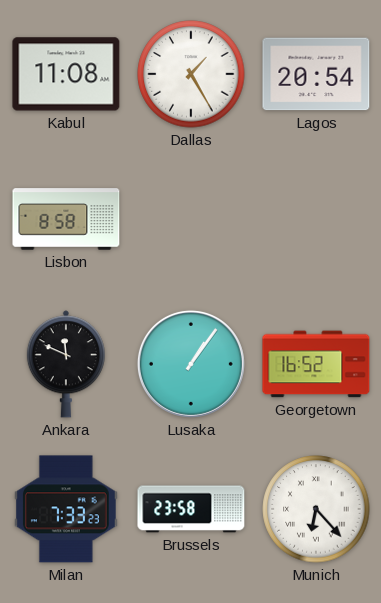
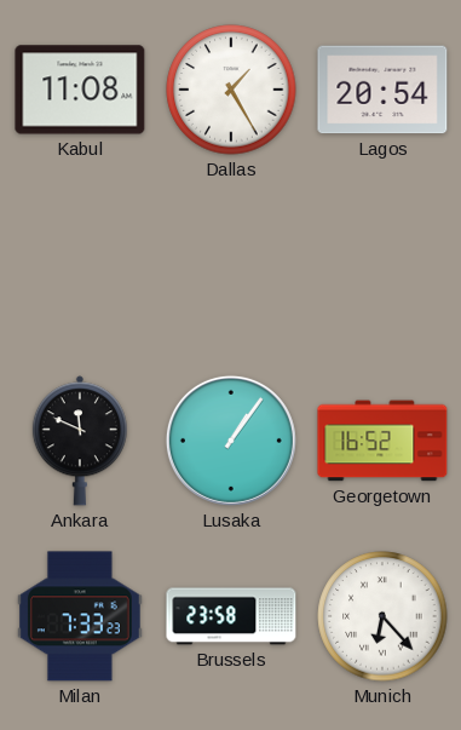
Lisbon: 8:58 -> none
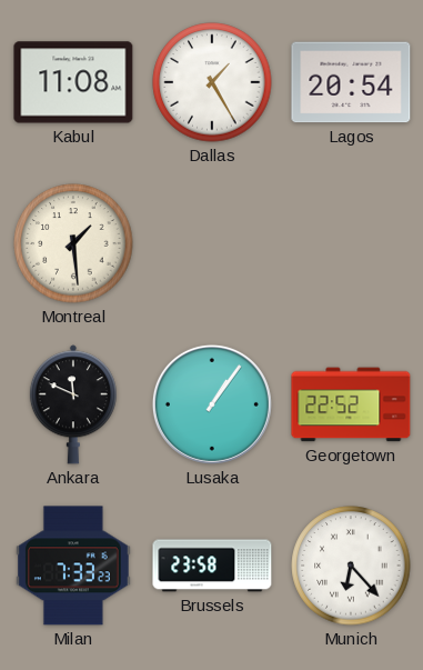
Montreal: none -> 1:29
Georgetown: 16:52 -> 22:52
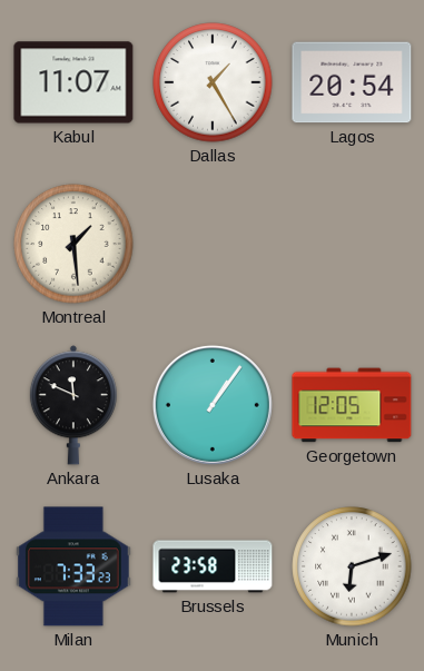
Kabul: 11:08 -> 11:07
Georgetown: 22:52 -> 12:05
Munich: 6:23 -> 6:12
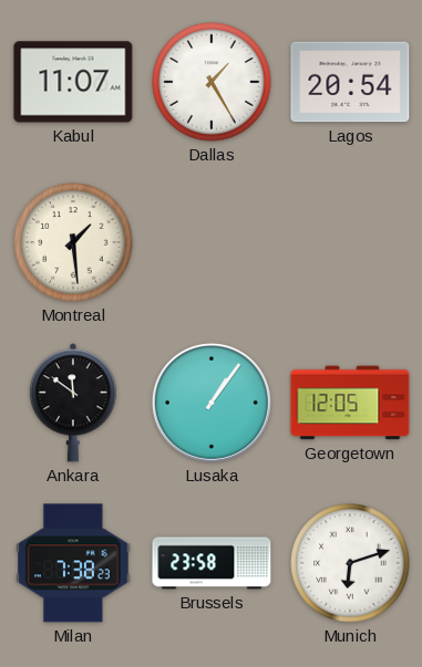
Ankara: 11:49 -> 11:51
Milan: 7:33 -> 7:38
